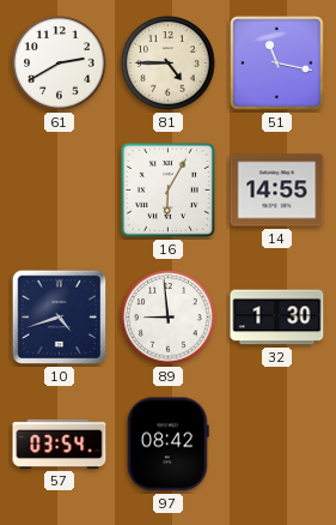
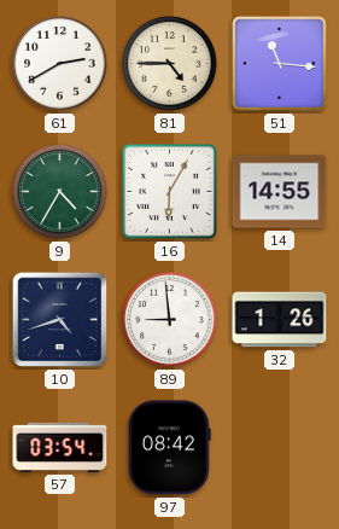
51: 11:17 -> 11:16
9: none -> 4:35
32: 1:30 -> 1:26
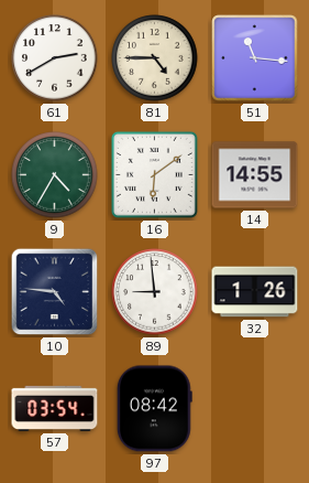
16: 6:05 -> 6:09
10: 4:42 -> 4:46
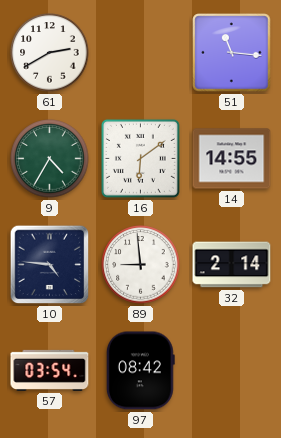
81: 4:45 -> none
32: 1:26 -> 2:14
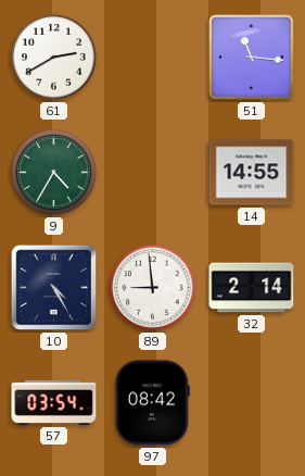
16: 6:09 -> none
10: 4:46 -> 4:25
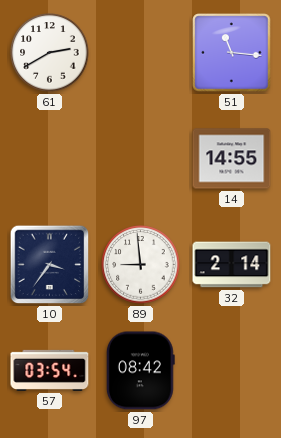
9: 4:35 -> none
10: 4:25 -> 3:36
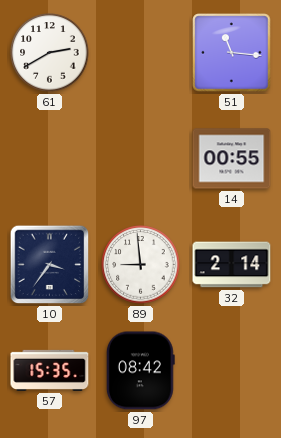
14: 14:55 -> 00:55
57: 03:54 -> 15:35
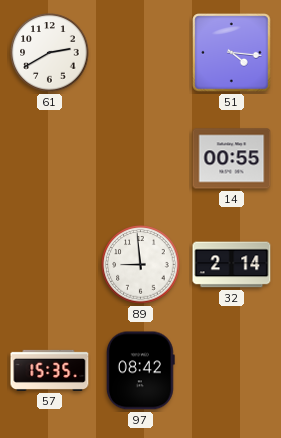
51: 11:16 -> 4:16
10: 3:36 -> none
